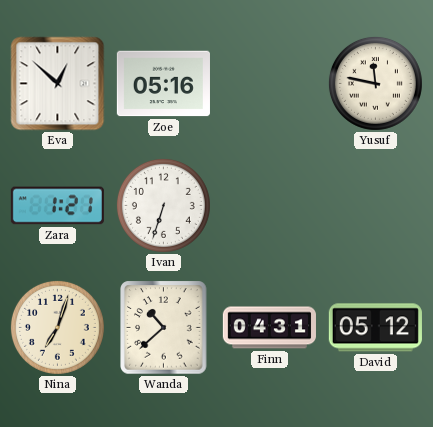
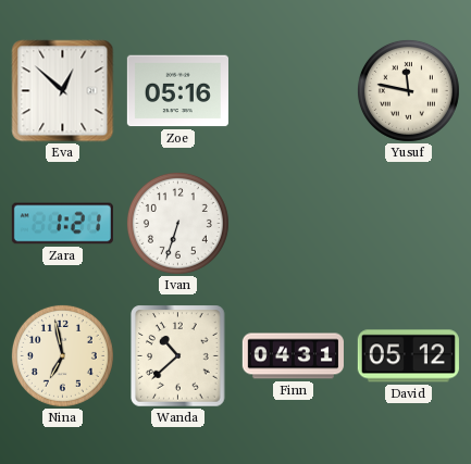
Nina: 7:03 -> 6:58
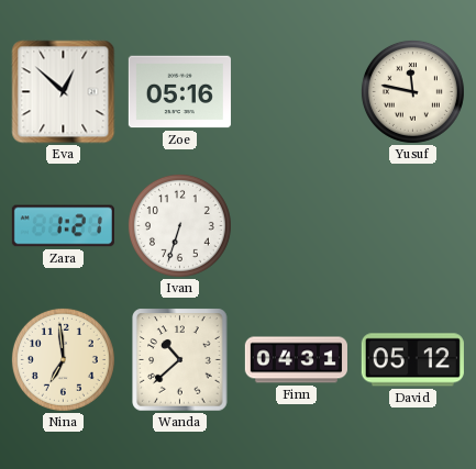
Nina: 6:58 -> 6:59
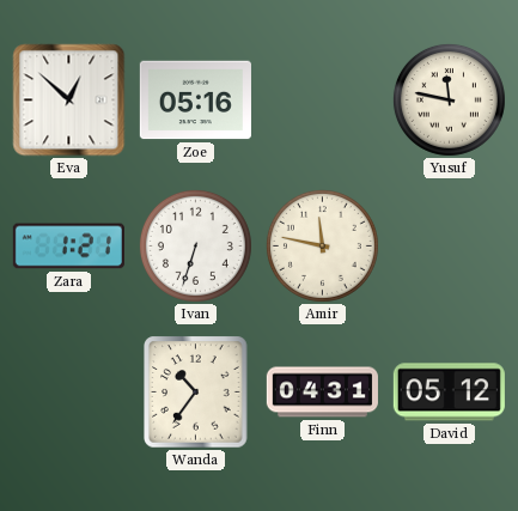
Amir: none -> 11:47
Nina: 6:59 -> none
Wanda: 10:38 -> 10:36
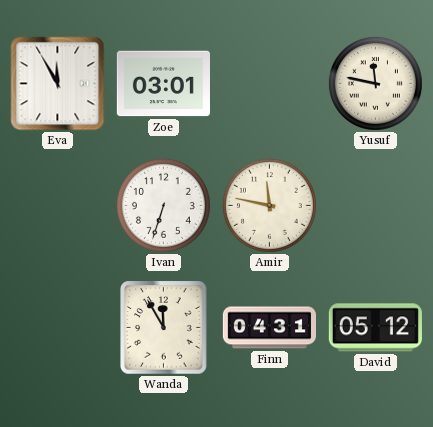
Eva: 12:52 -> 11:55
Zoe: 05:16 -> 03:01
Zara: 1:21 -> none
Wanda: 10:36 -> 11:55
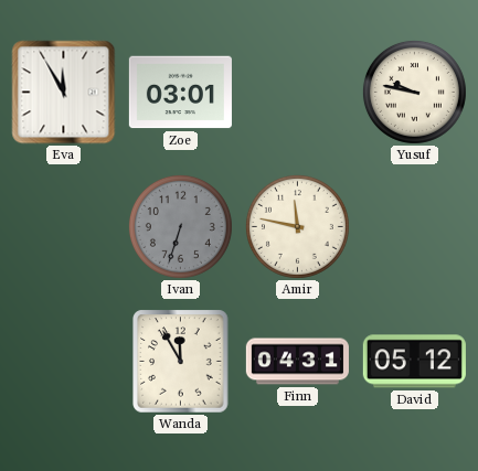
Yusuf: 11:47 -> 9:47
Ivan dial: white -> grey
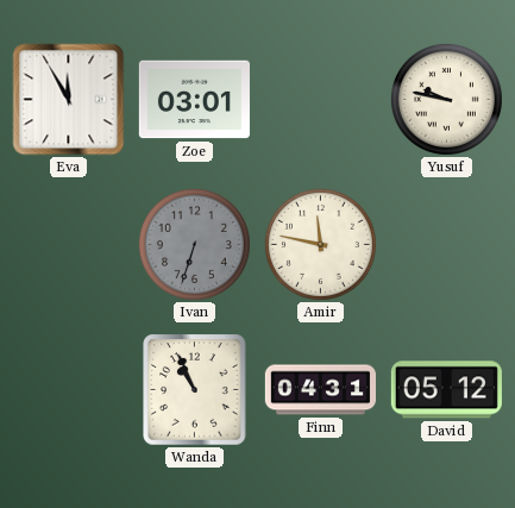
Wanda: 11:55 -> 10:56
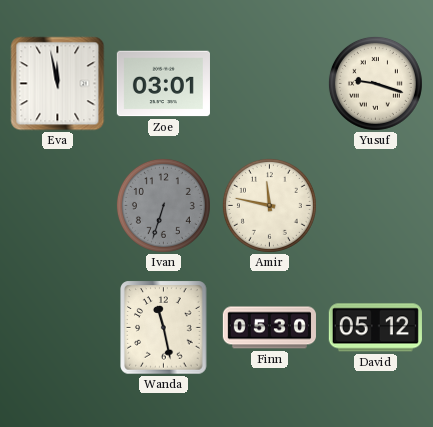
Eva: 11:55 -> 11:58
Yusuf: 9:47 -> 9:18
Wanda: 10:56 -> 11:28
Finn: 04:31 -> 05:30
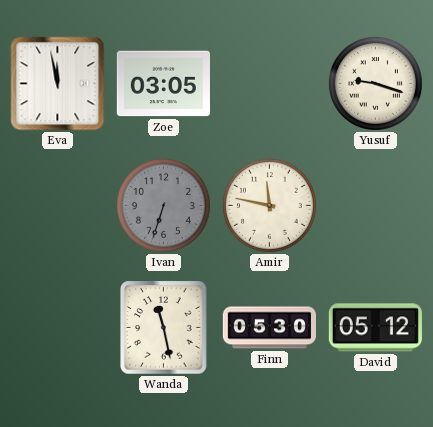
Zoe: 03:01 -> 03:05
